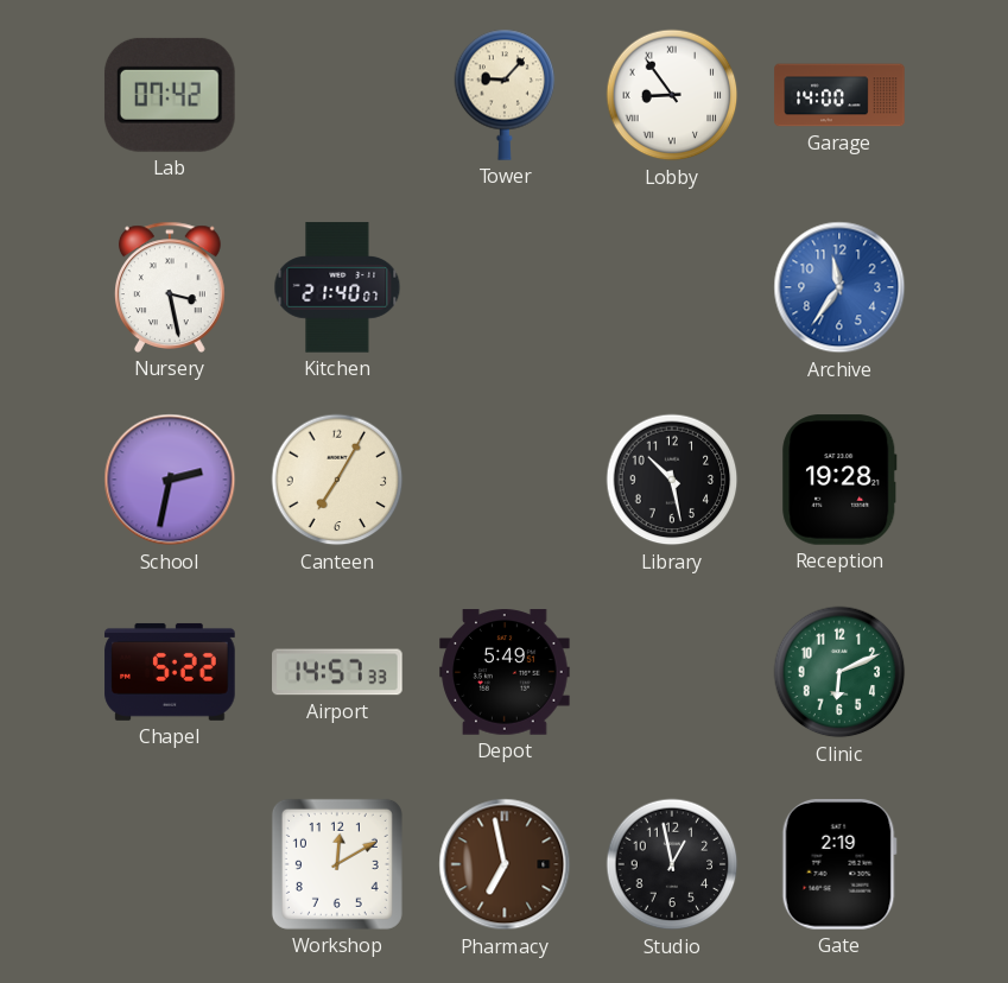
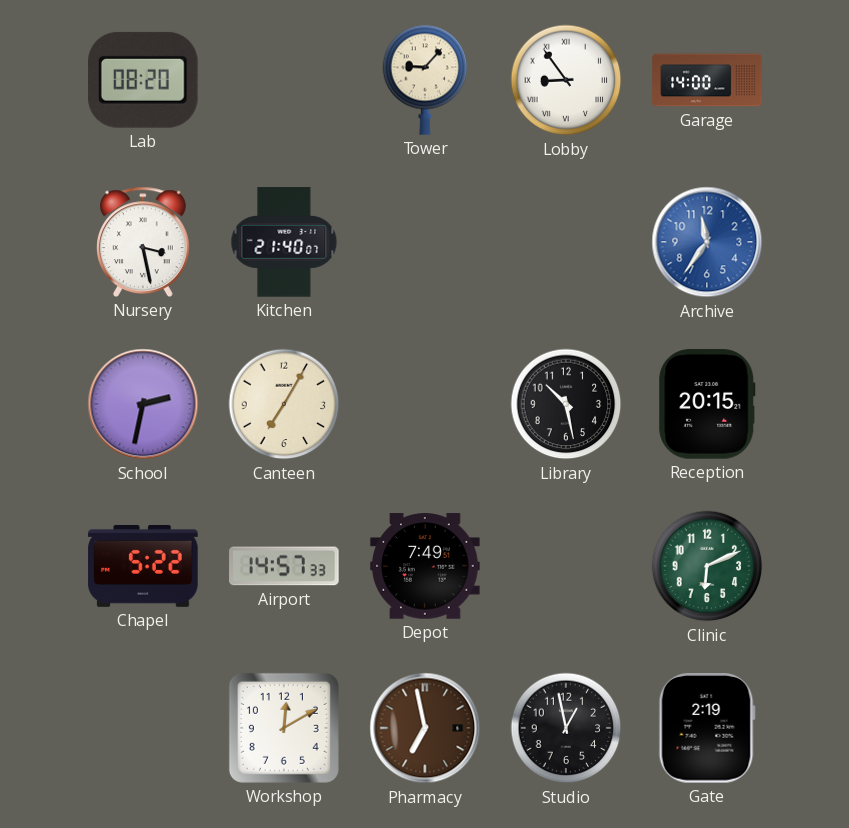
Lab: 07:42 -> 08:20
Reception: 19:28 -> 20:15
Depot: 5:49 -> 7:49
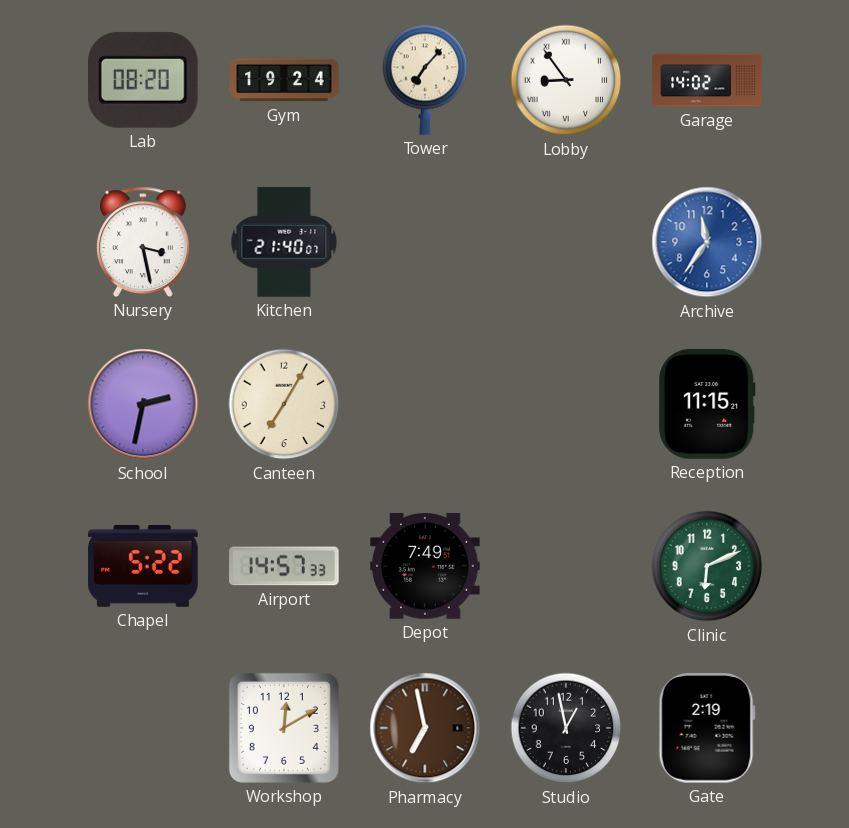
Gym: none -> 19:24
Tower: 9:07 -> 7:07
Garage: 14:00 -> 14:02
Library: 10:28 -> none
Reception: 20:15 -> 11:15
